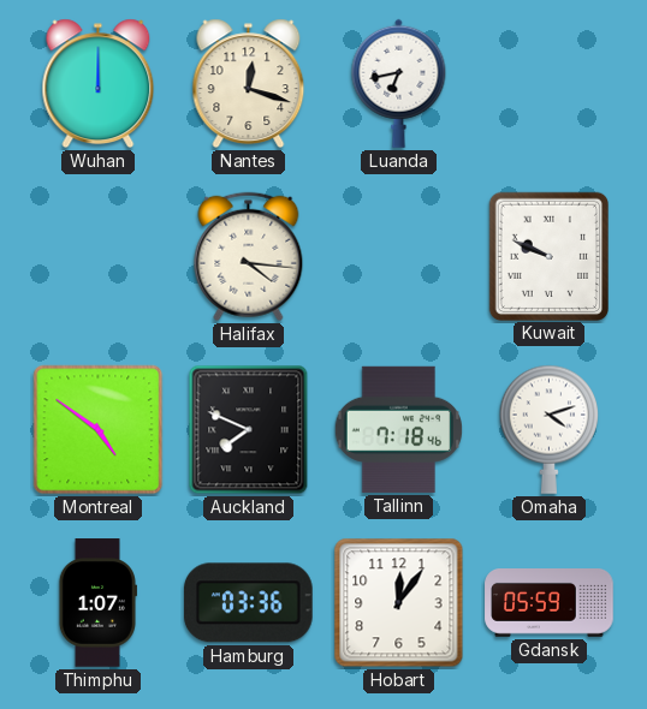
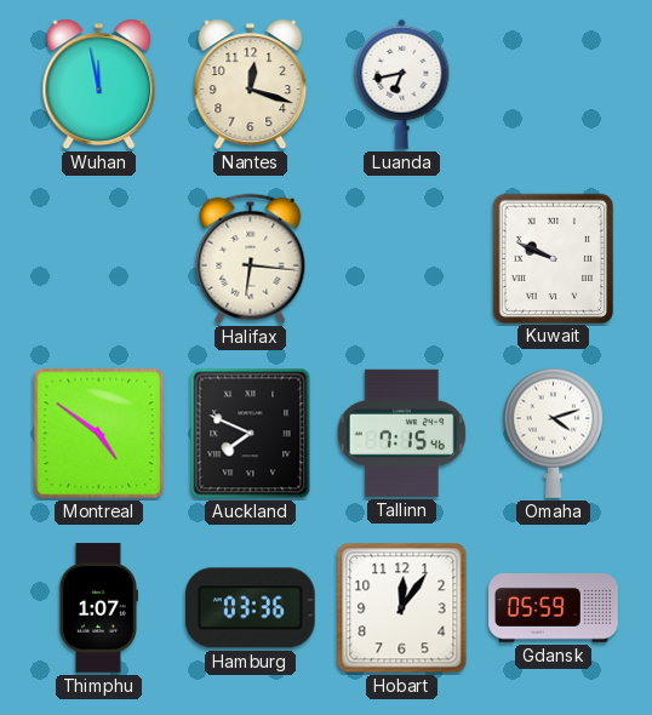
Wuhan: 12:00 -> 11:58
Halifax: 4:16 -> 6:16
Tallinn: 7:18 -> 7:15
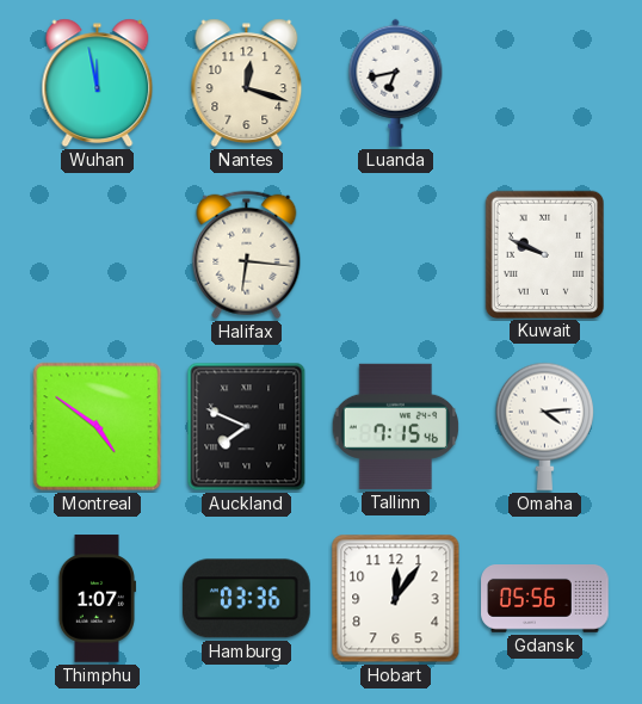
Omaha: 4:12 -> 4:14
Gdansk: 05:59 -> 05:56
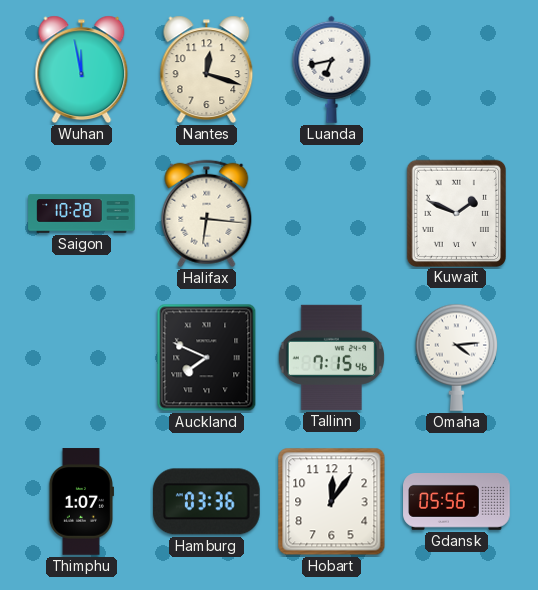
Saigon: none -> 10:28
Kuwait: 9:49 -> 1:49
Montreal: 4:51 -> none
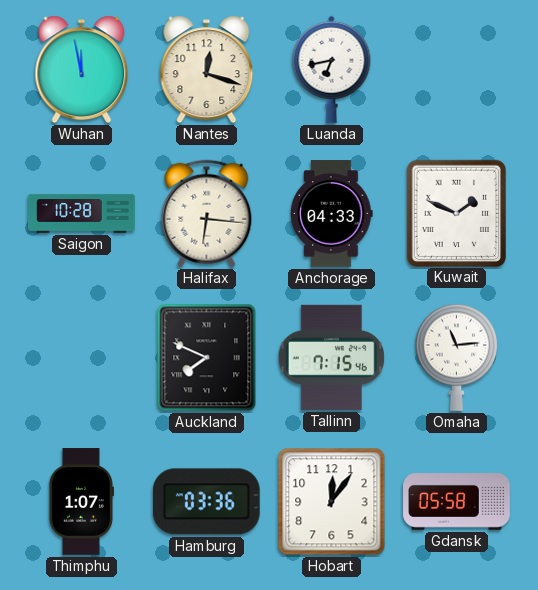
Anchorage: none -> 04:33
Omaha: 4:14 -> 11:14
Gdansk: 05:56 -> 05:58
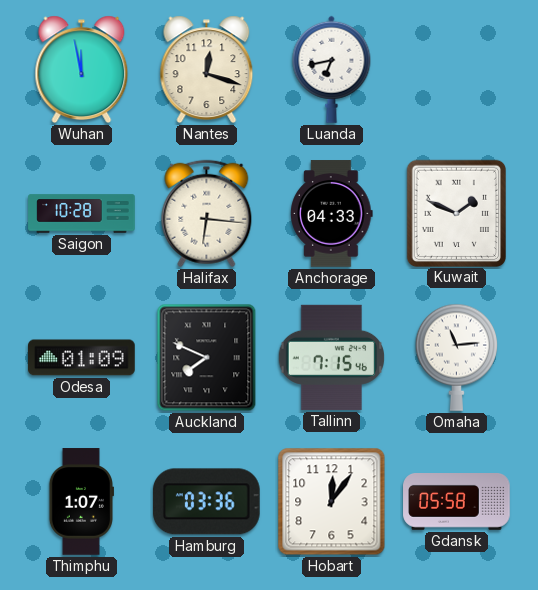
Odesa: none -> 01:09
